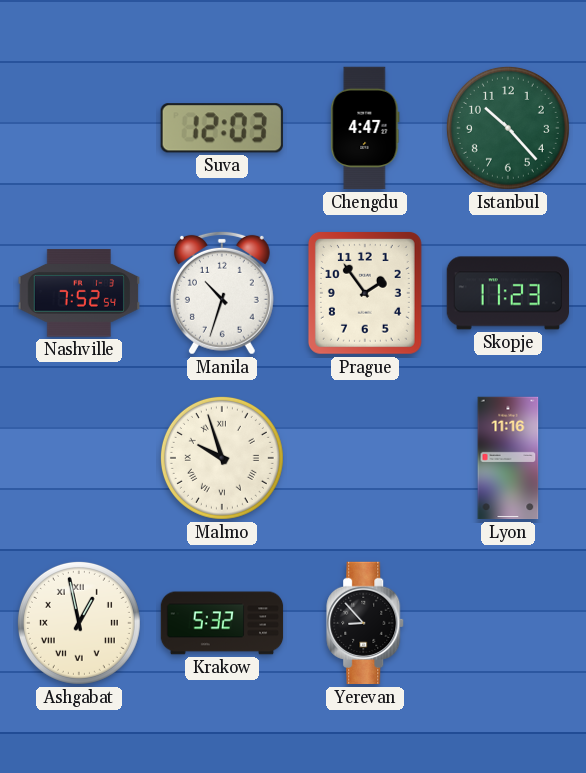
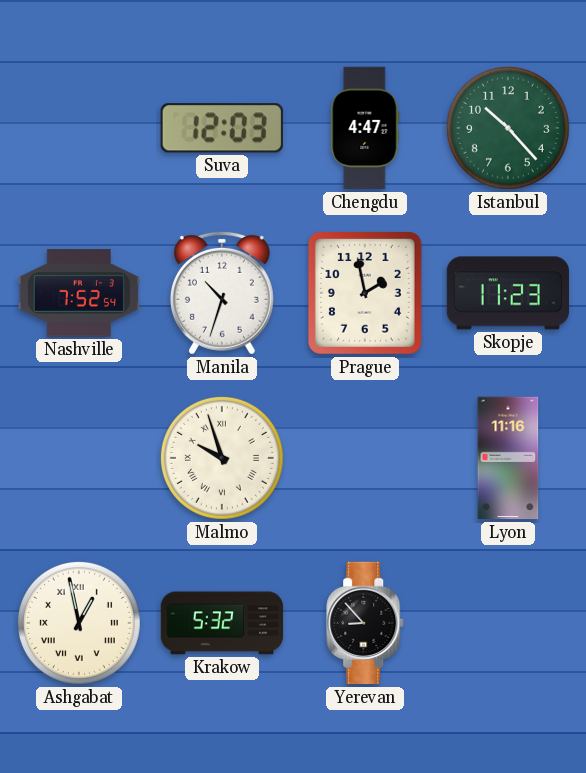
Prague: 1:54 -> 1:58
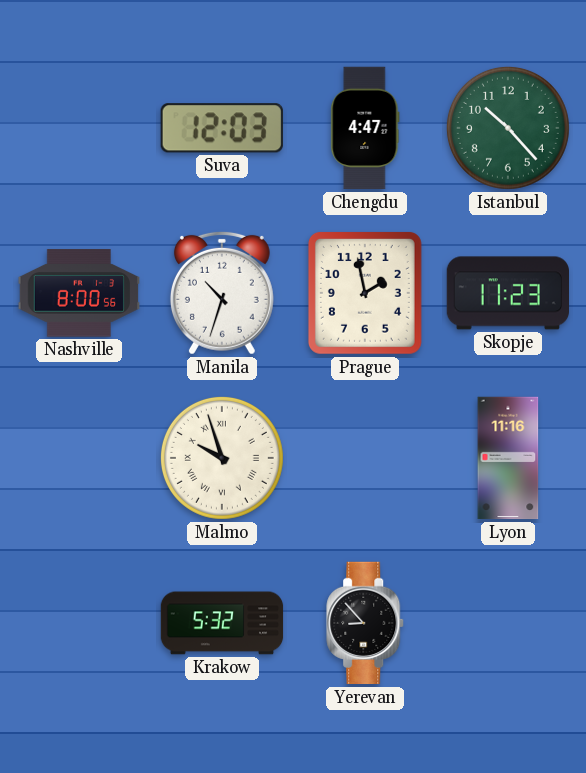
Nashville: 7:52 -> 8:00
Ashgabat: 12:58 -> none
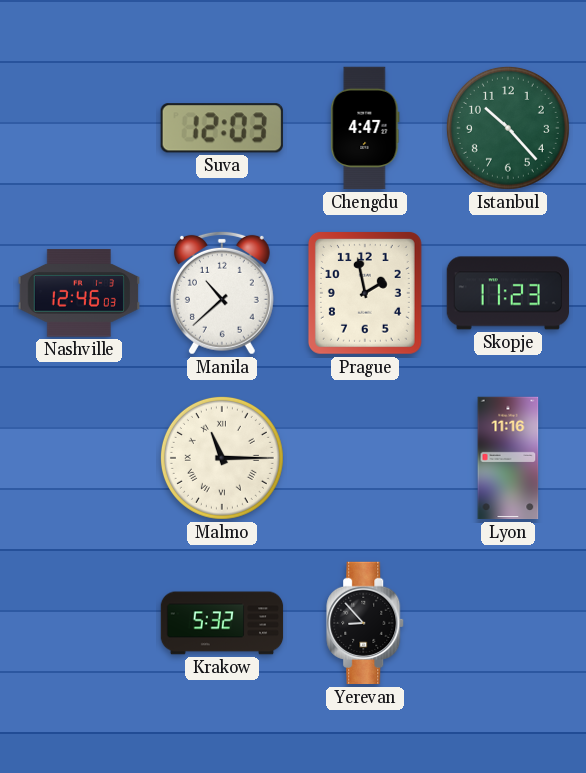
Nashville: 8:00 -> 12:46
Manila: 10:33 -> 10:38
Malmo: 9:57 -> 11:15
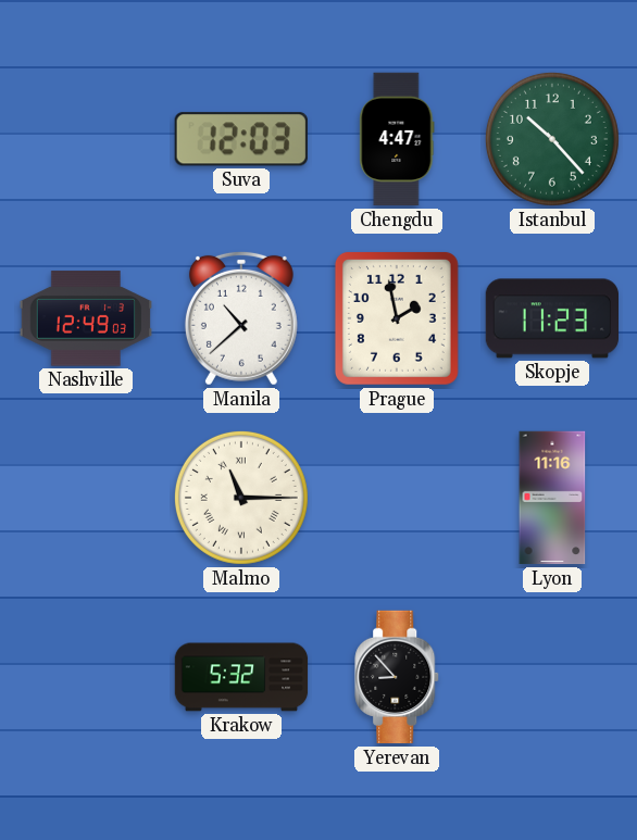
Nashville: 12:46 -> 12:49
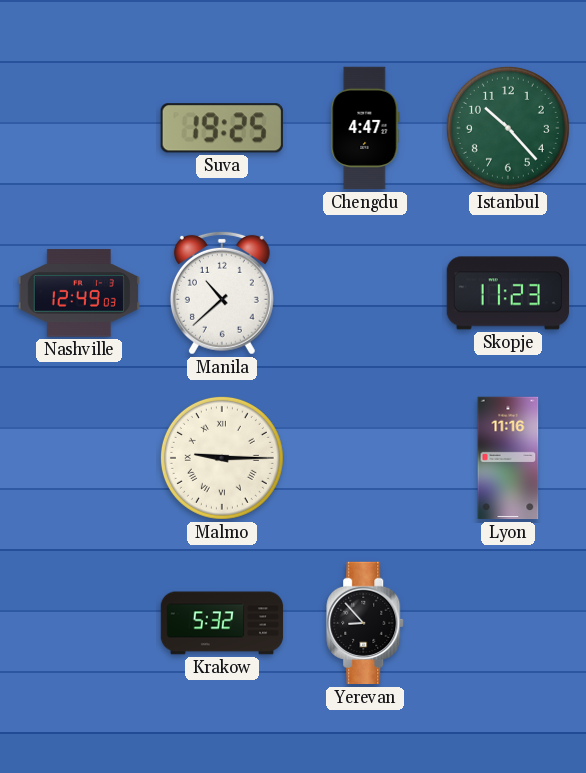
Suva: 12:03 -> 19:25
Prague: 1:58 -> none
Malmo: 11:15 -> 9:15
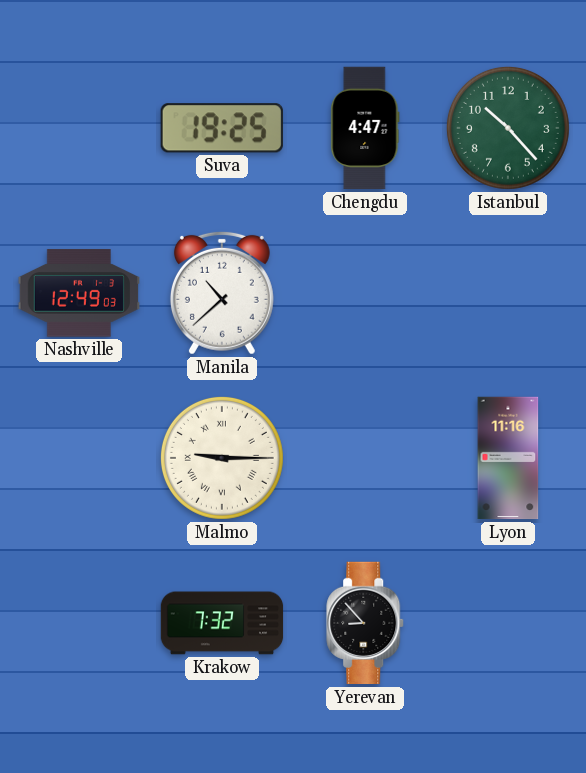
Skopje: 11:23 -> none
Krakow: 5:32 -> 7:32
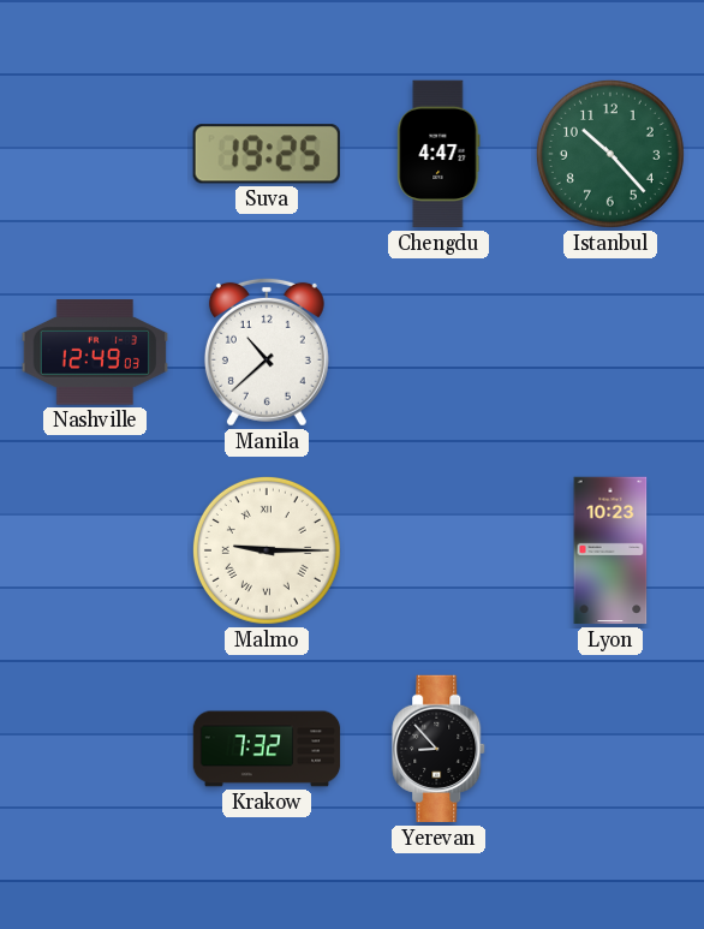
Lyon: 11:16 -> 10:23
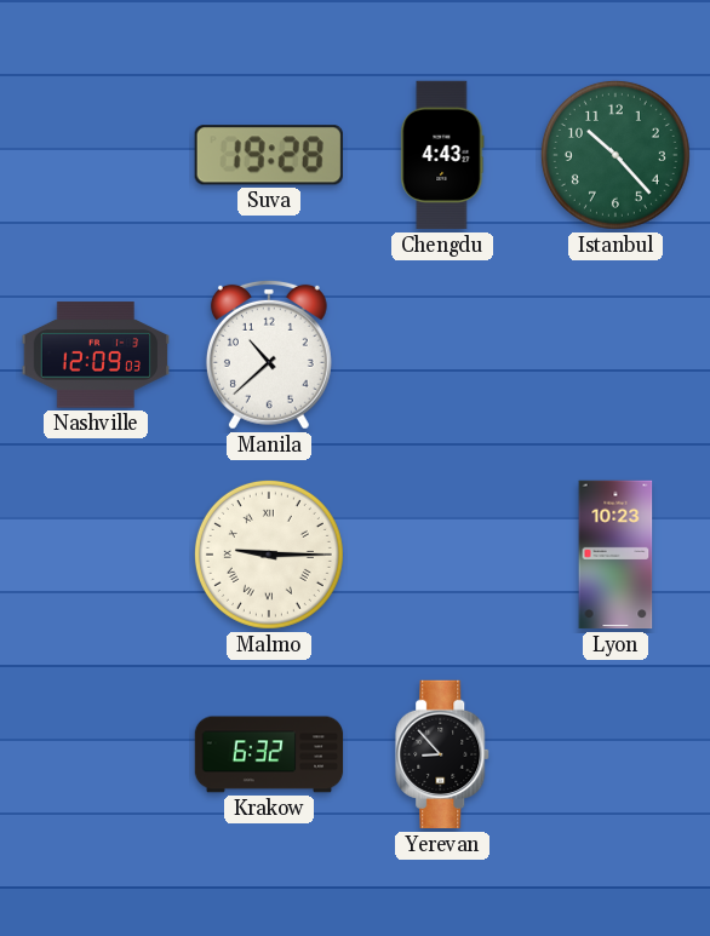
Suva: 19:25 -> 19:28
Chengdu: 4:47 -> 4:43
Nashville: 12:49 -> 12:09
Krakow: 7:32 -> 6:32
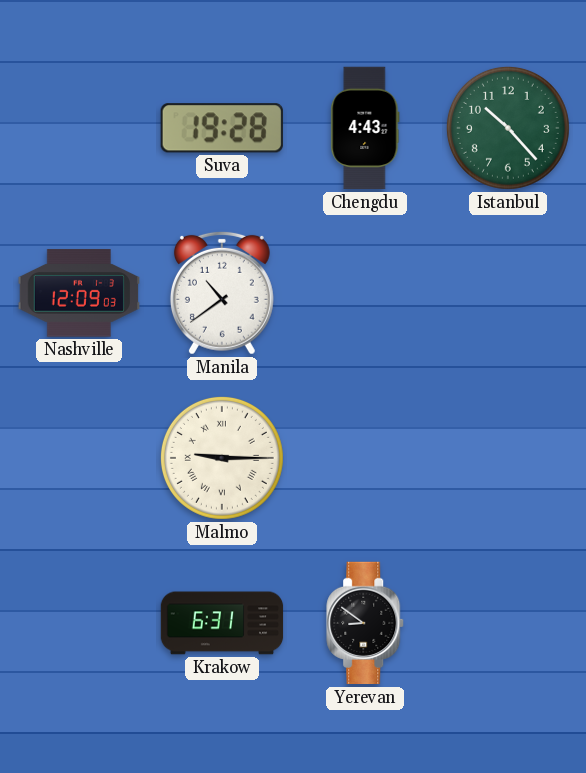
Manila: 10:38 -> 10:39
Lyon: 10:23 -> none
Krakow: 6:32 -> 6:31
Yerevan: 8:53 -> 8:51
